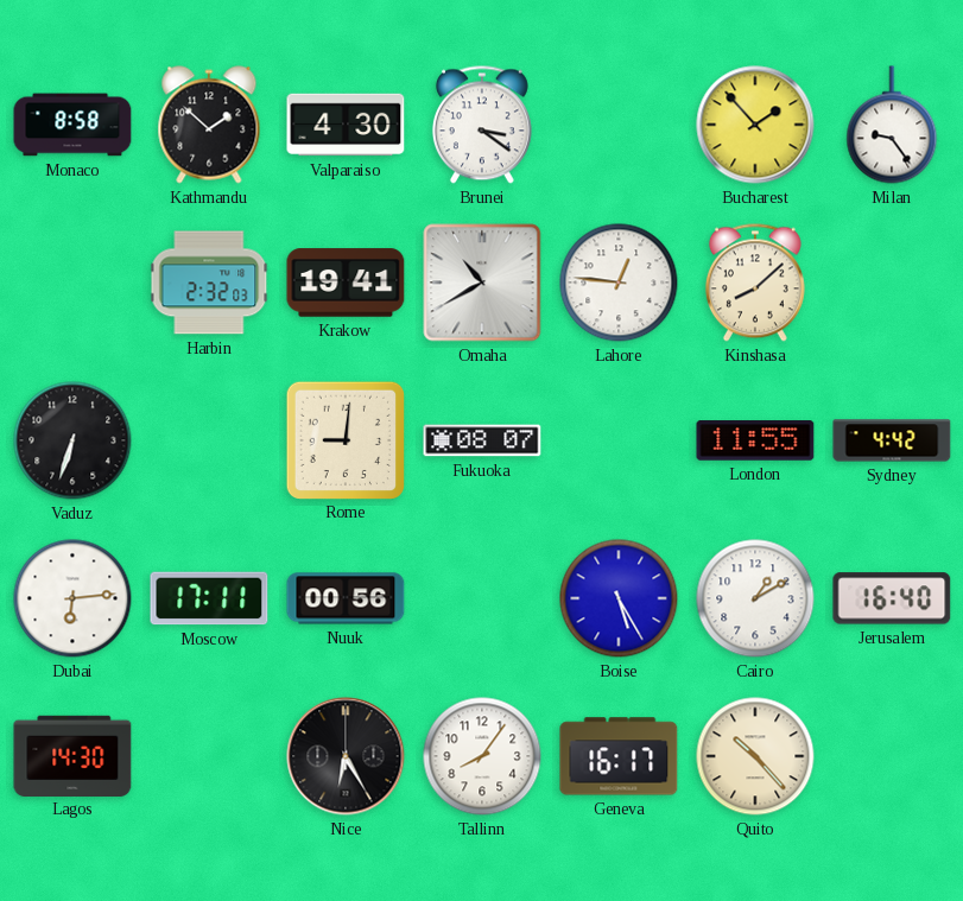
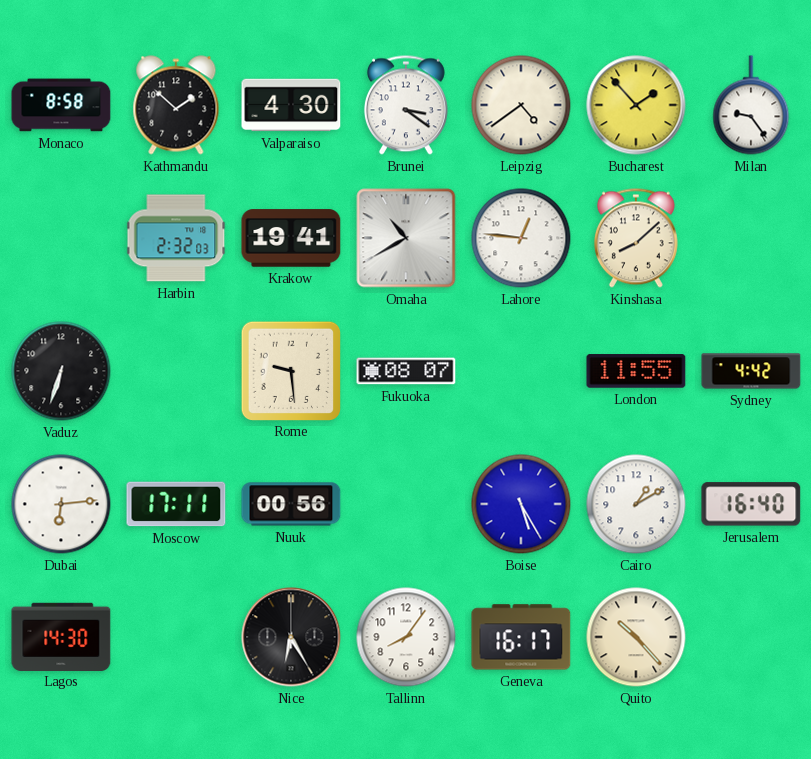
Leipzig: none -> 4:39
Rome: 9:01 -> 9:29
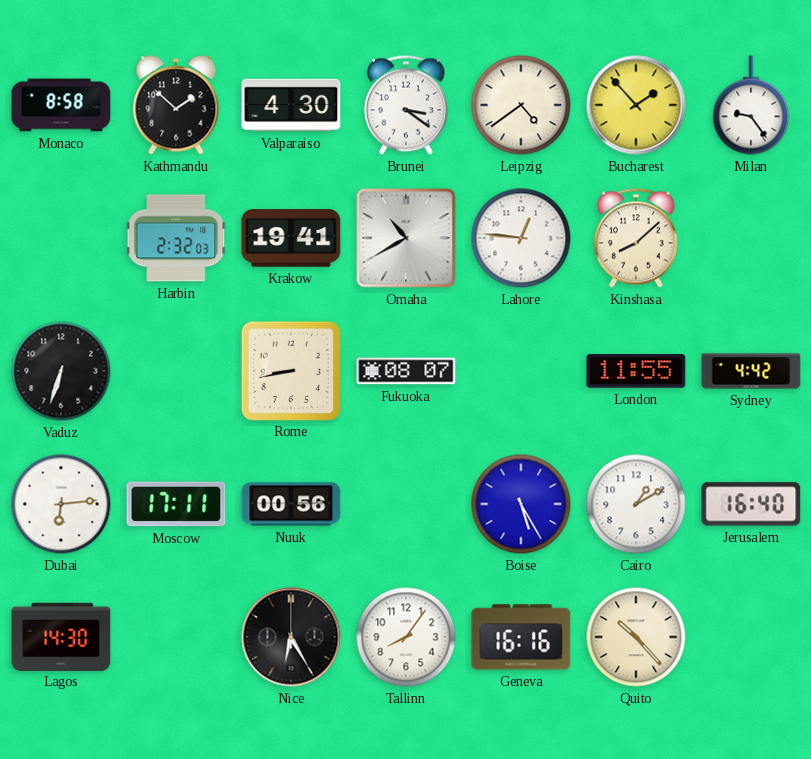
Rome: 9:29 -> 8:43
Geneva: 16:17 -> 16:16
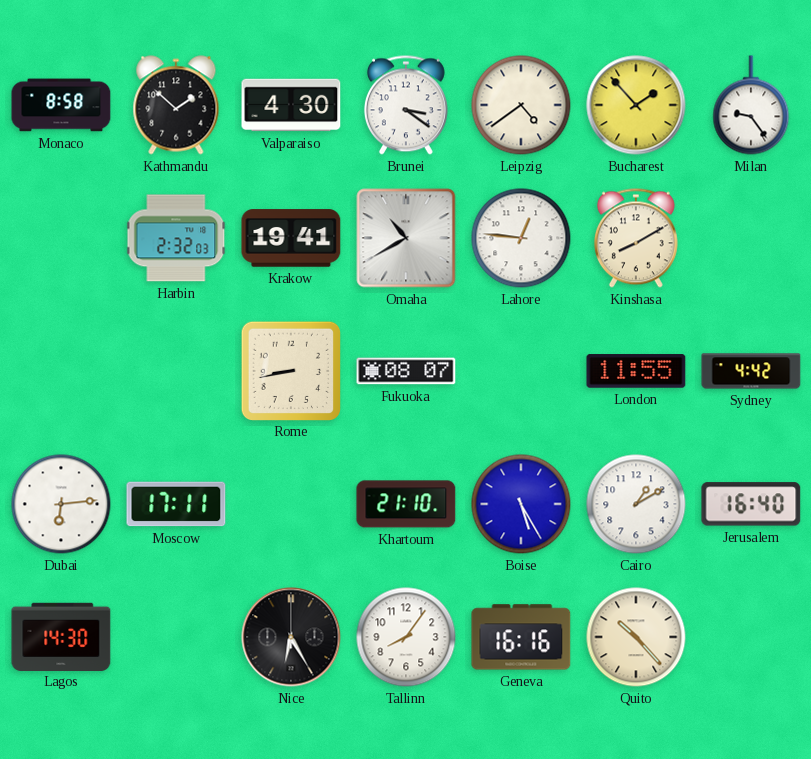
Kinshasa: 8:08 -> 8:10
Vaduz: 6:33 -> none
Nuuk: 00:56 -> none
Khartoum: none -> 21:10
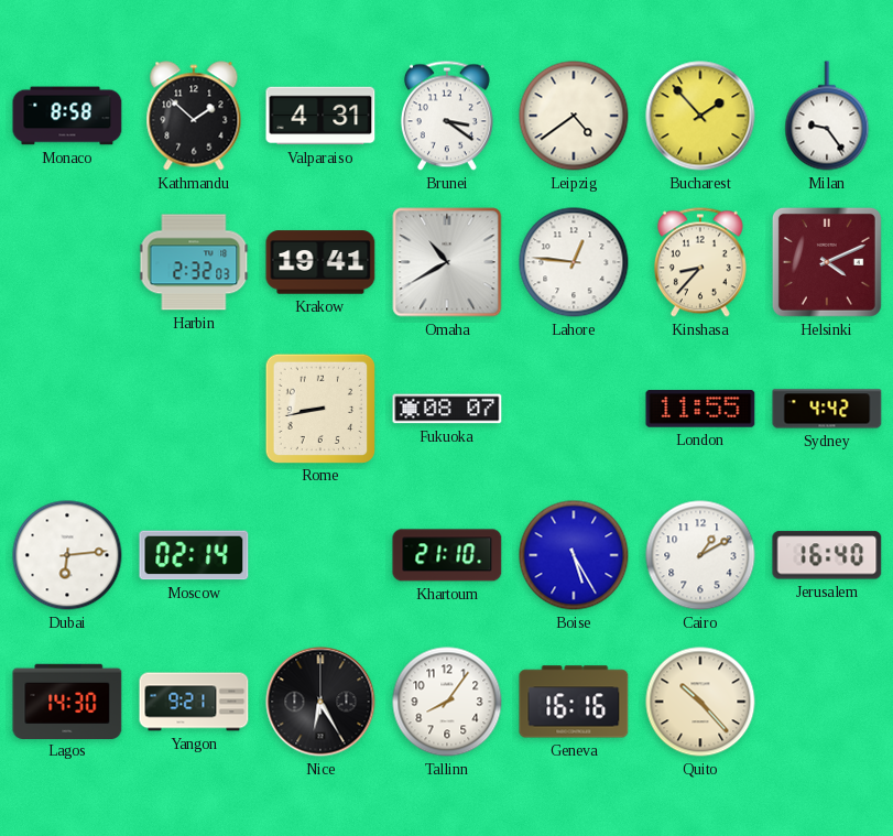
Valparaiso: 4:30 -> 4:31
Kinshasa: 8:10 -> 8:37
Helsinki: none -> 4:11
Moscow: 17:11 -> 02:14
Yangon: none -> 9:21
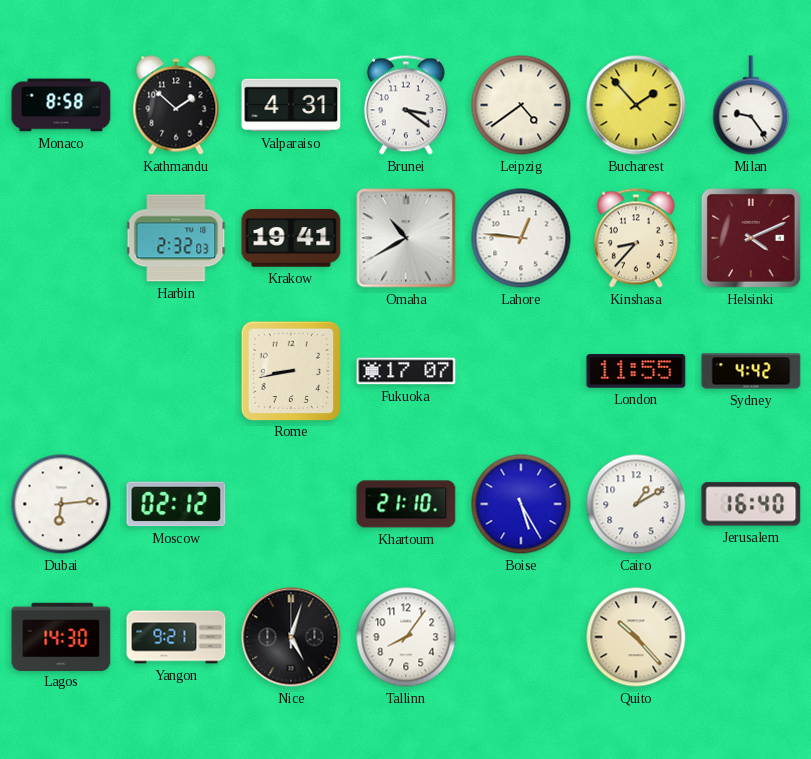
Fukuoka: 08:07 -> 17:07
Moscow: 02:14 -> 02:12
Nice: 6:25 -> 5:03
Geneva: 16:16 -> none
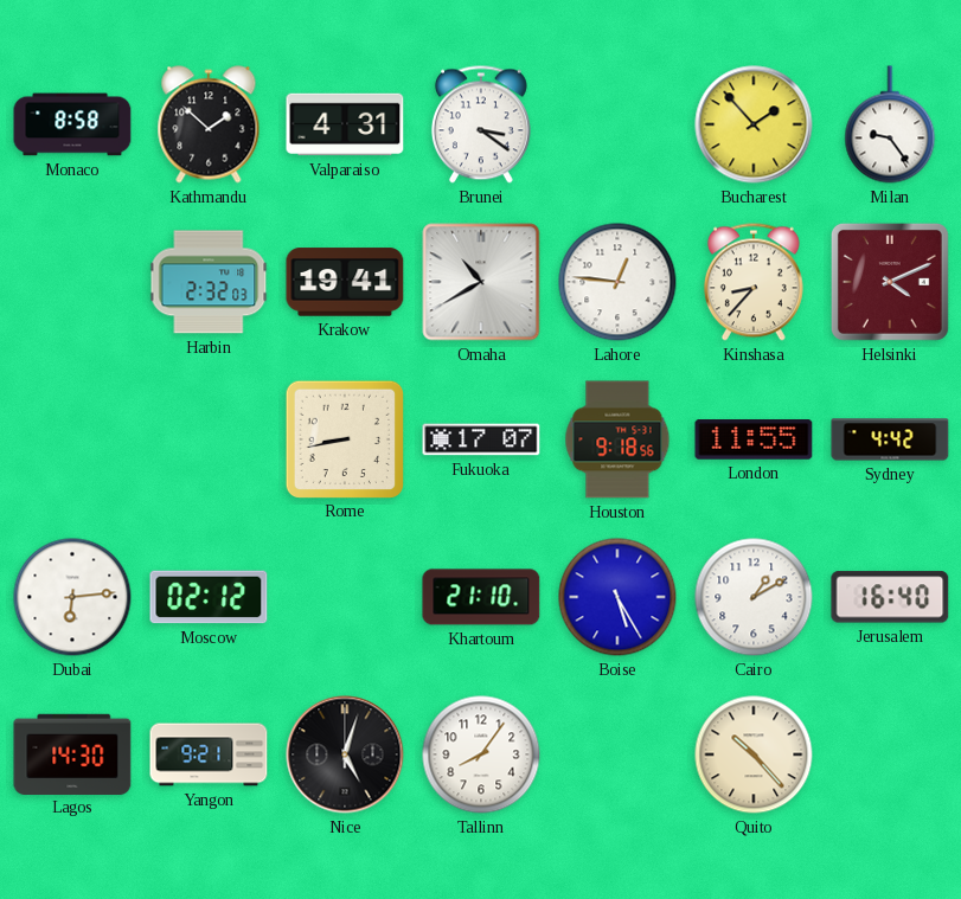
Leipzig: 4:39 -> none
Houston: none -> 9:18
